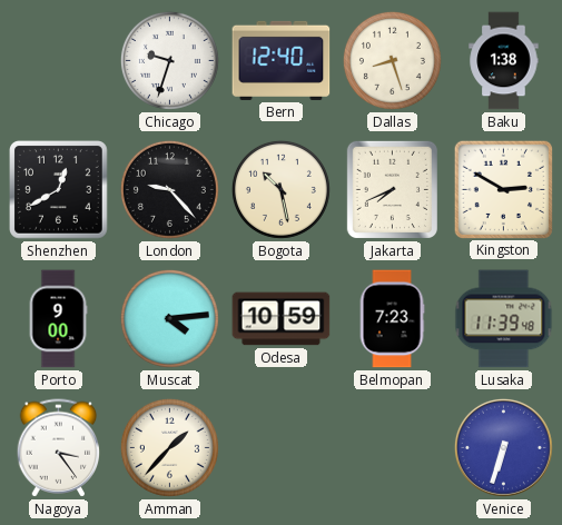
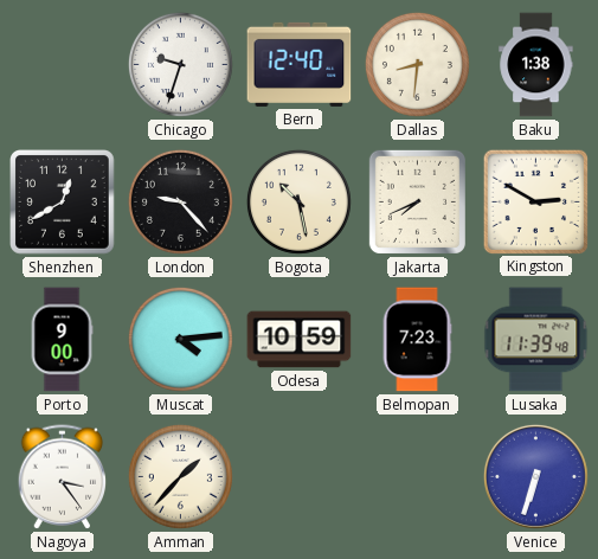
Dallas: 8:27 -> 8:31
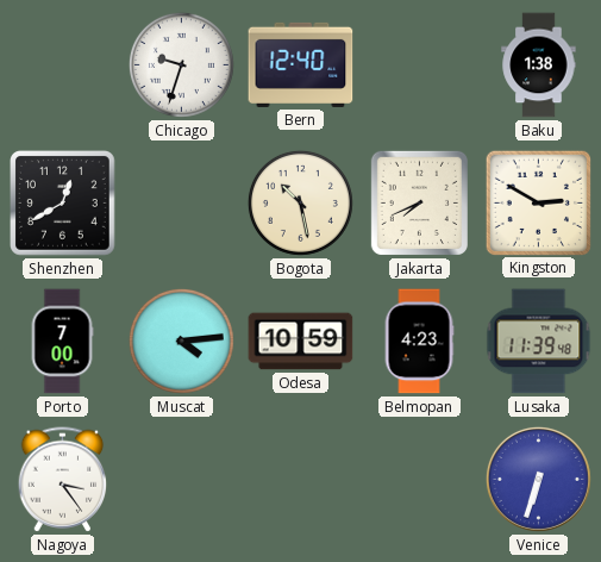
Dallas: 8:31 -> none
London: 9:23 -> none
Porto: 9:00 -> 7:00
Belmopan: 7:23 -> 4:23
Amman: 1:37 -> none
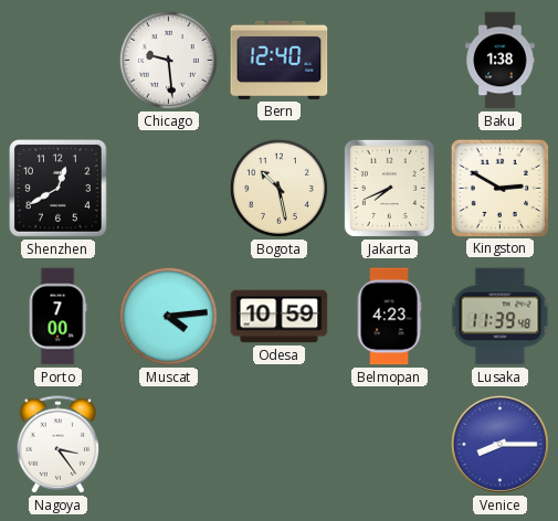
Chicago: 9:33 -> 9:29
Venice: 6:33 -> 8:15
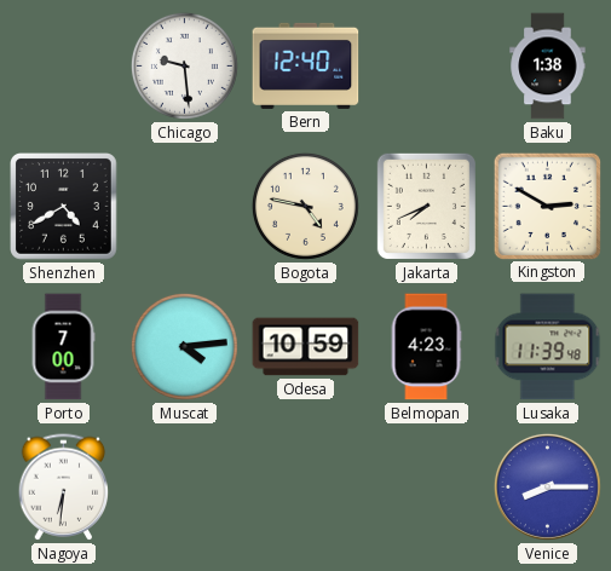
Shenzhen: 12:40 -> 4:40
Bogota: 10:28 -> 4:47
Nagoya: 3:24 -> 6:31
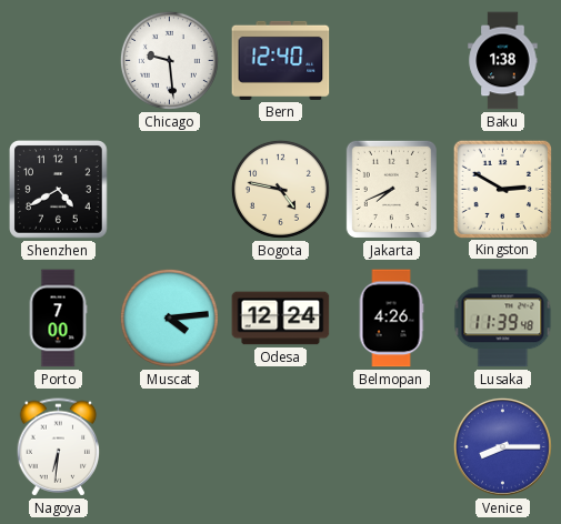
Odesa: 10:59 -> 12:24
Belmopan: 4:23 -> 4:26
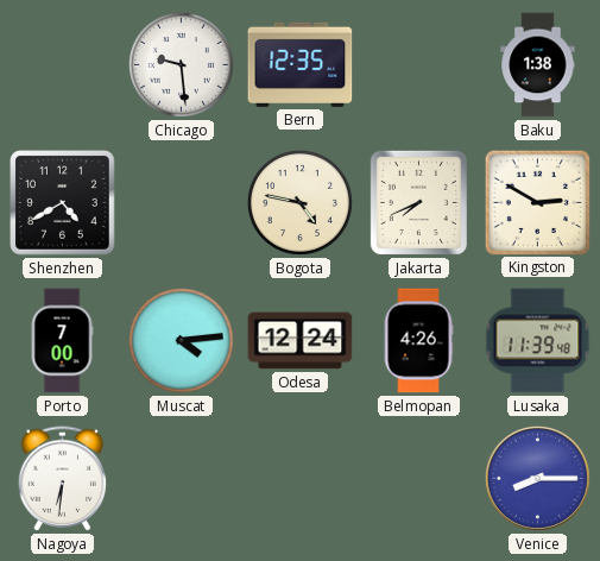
Bern: 12:40 -> 12:35
